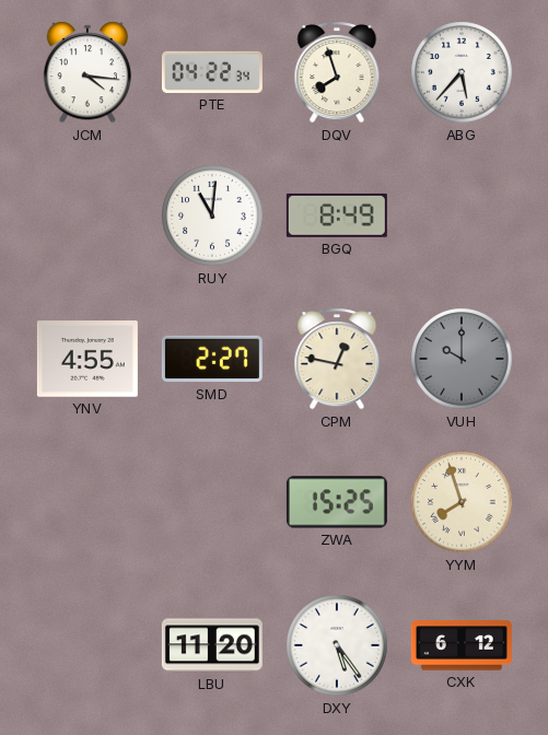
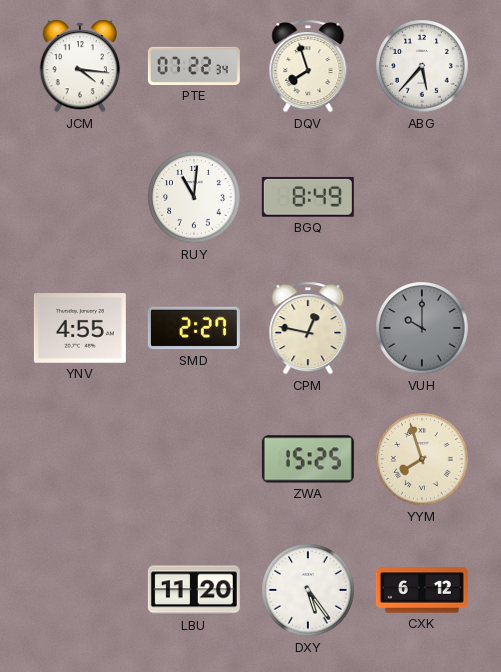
PTE: 04:22 -> 07:22
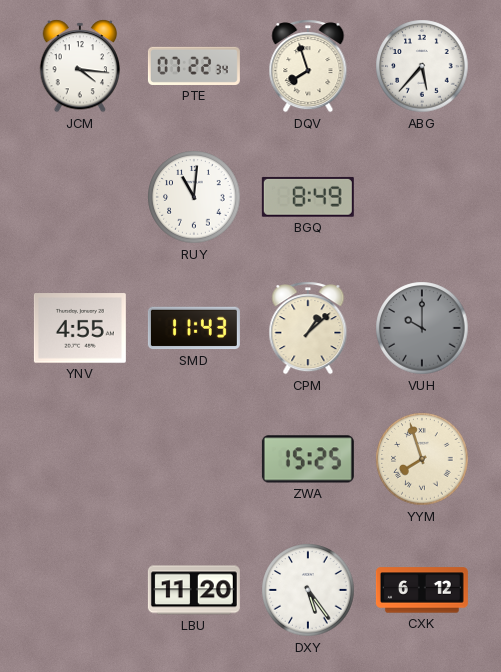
SMD: 2:27 -> 11:43
CPM: 12:47 -> 1:08
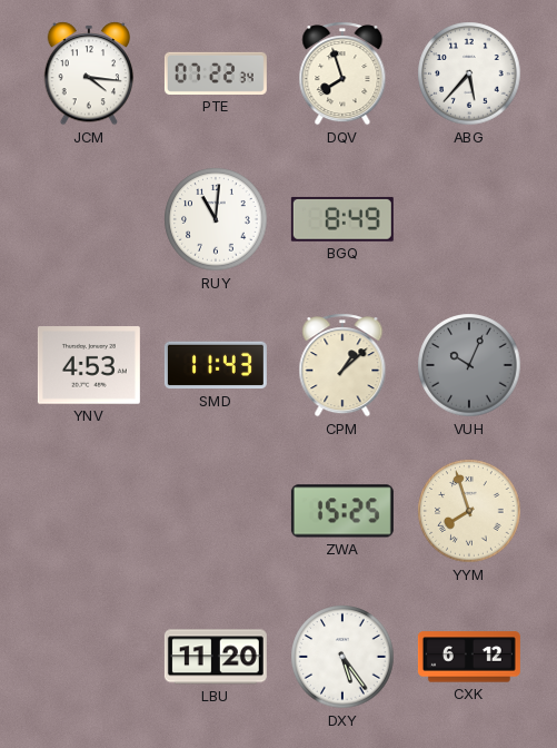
YNV: 4:55 -> 4:53
VUH: 10:00 -> 10:04
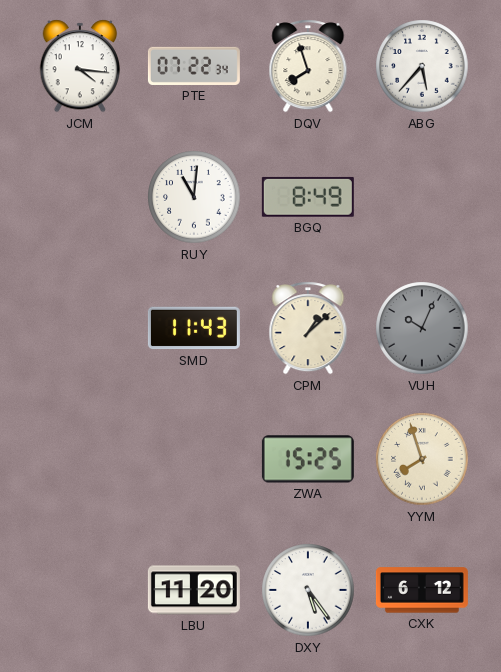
YNV: 4:53 -> none
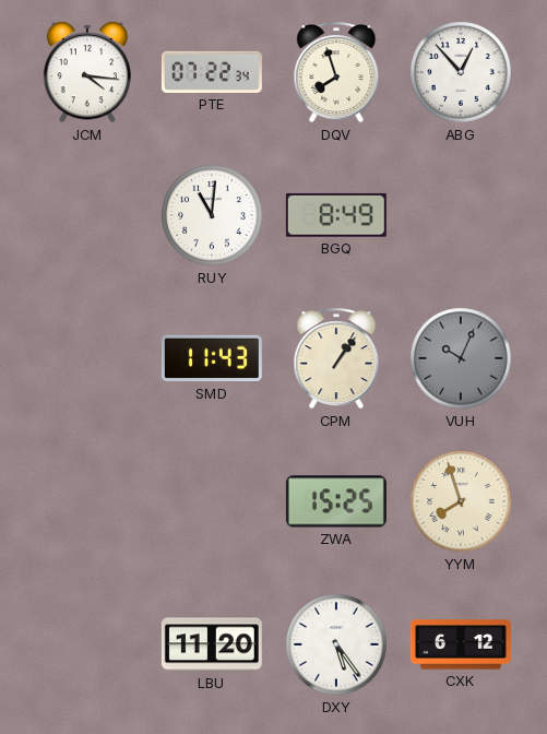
ABG: 5:37 -> 12:53
CPM: 1:08 -> 1:06
